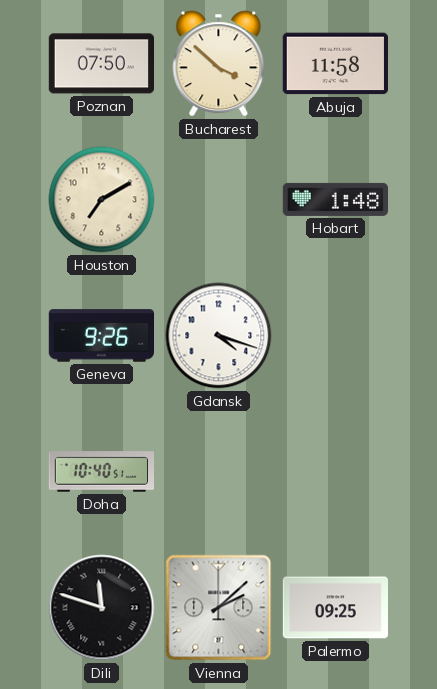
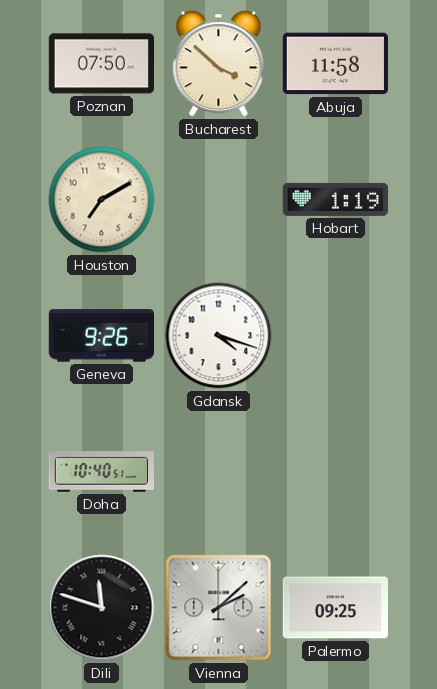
Hobart: 1:48 -> 1:19
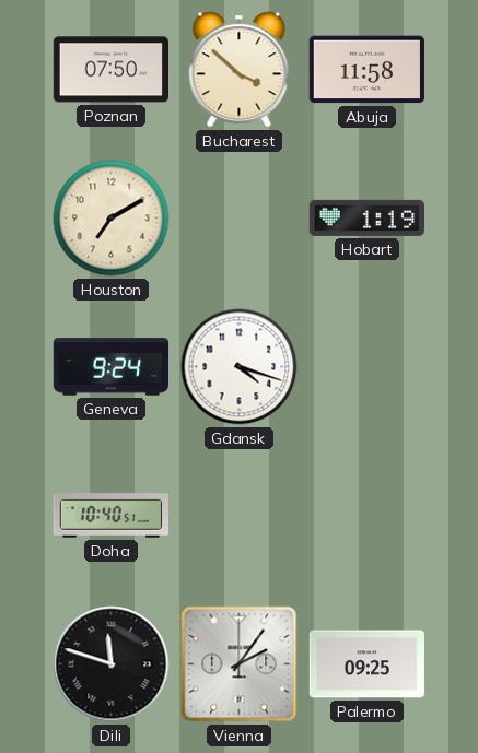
Geneva: 9:26 -> 9:24
Vienna: 2:08 -> 2:06
